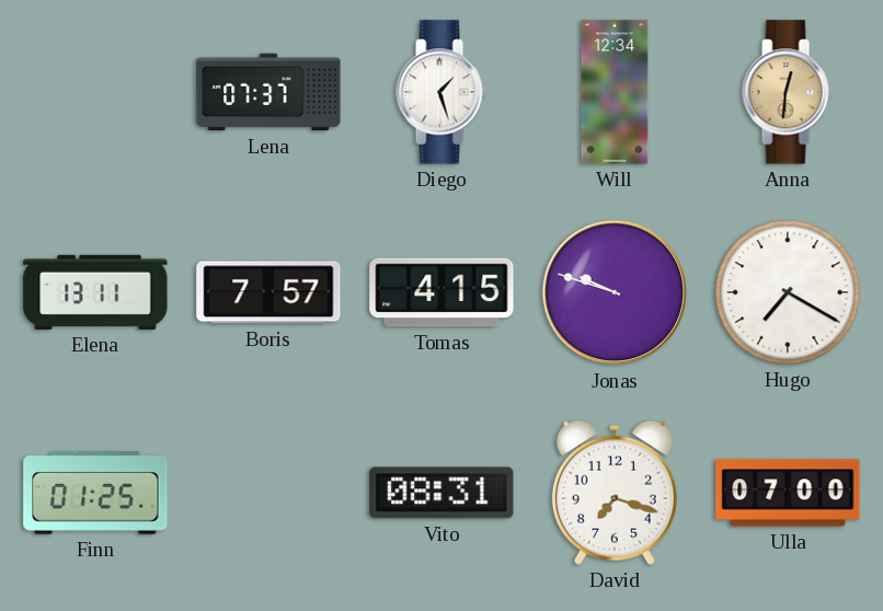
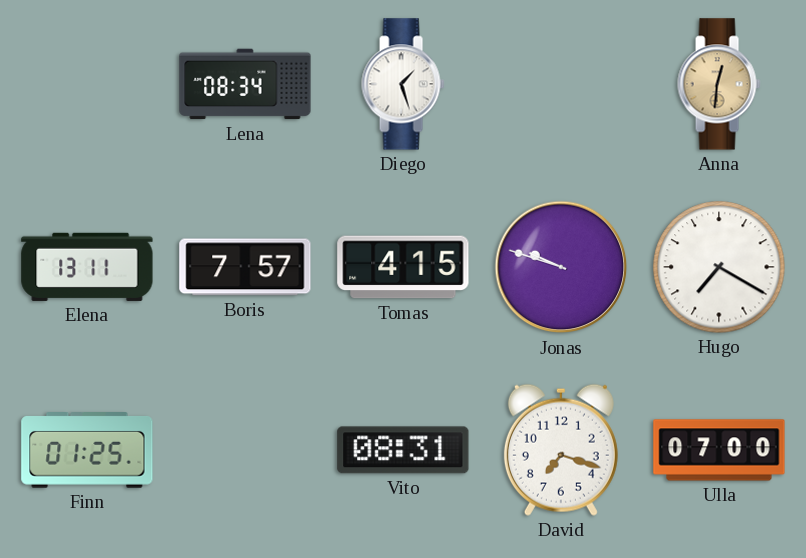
Lena: 07:37 -> 08:34
Will: 12:34 -> none
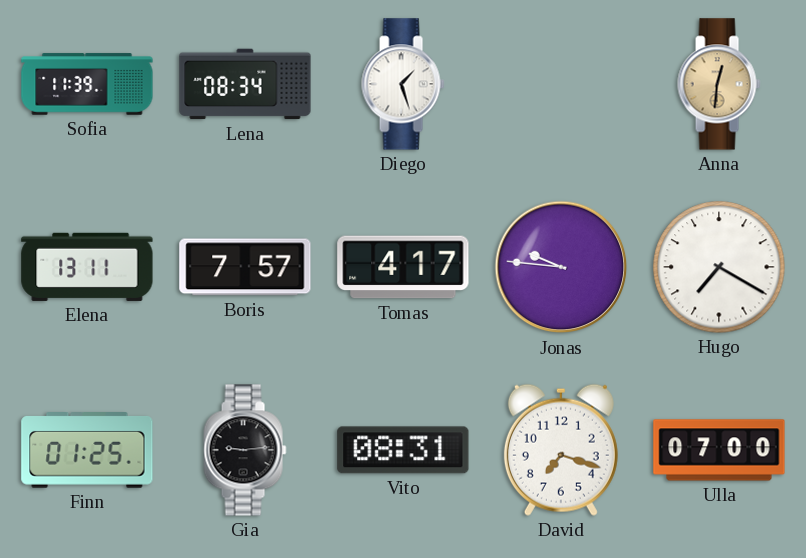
Sofia: none -> 11:39
Tomas: 4:15 -> 4:17
Jonas: 9:48 -> 9:46
Gia: none -> 9:14
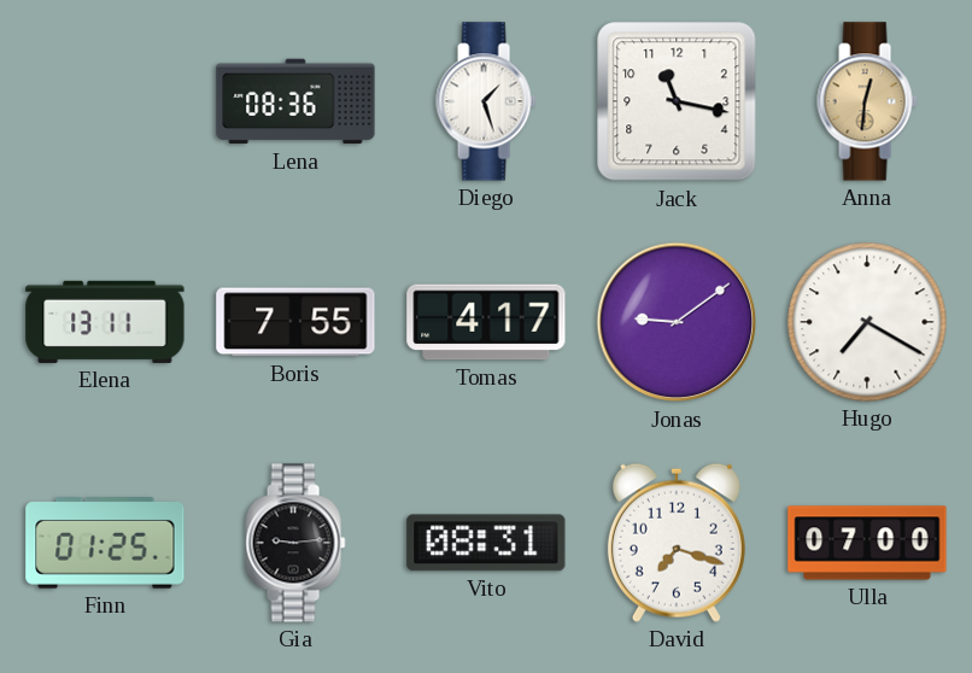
Sofia: 11:39 -> none
Lena: 08:34 -> 08:36
Jack: none -> 11:17
Boris: 7:57 -> 7:55
Jonas: 9:46 -> 9:09
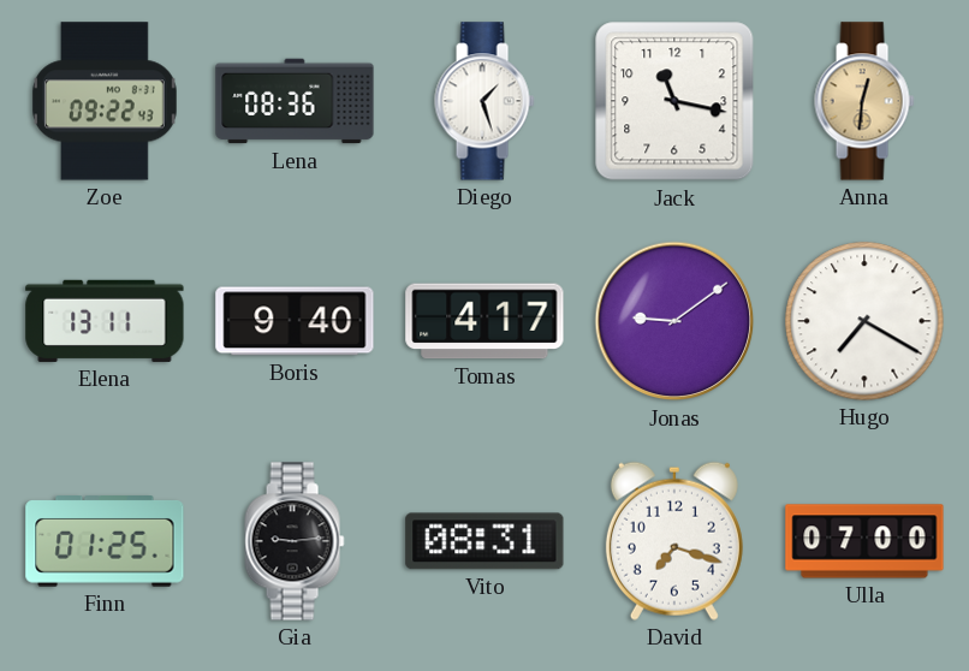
Zoe: none -> 09:22
Boris: 7:55 -> 9:40
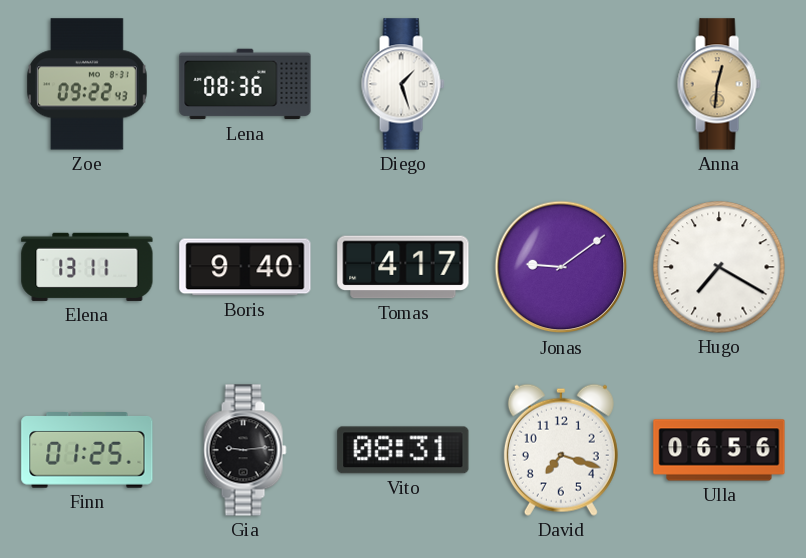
Jack: 11:17 -> none
Ulla: 07:00 -> 06:56
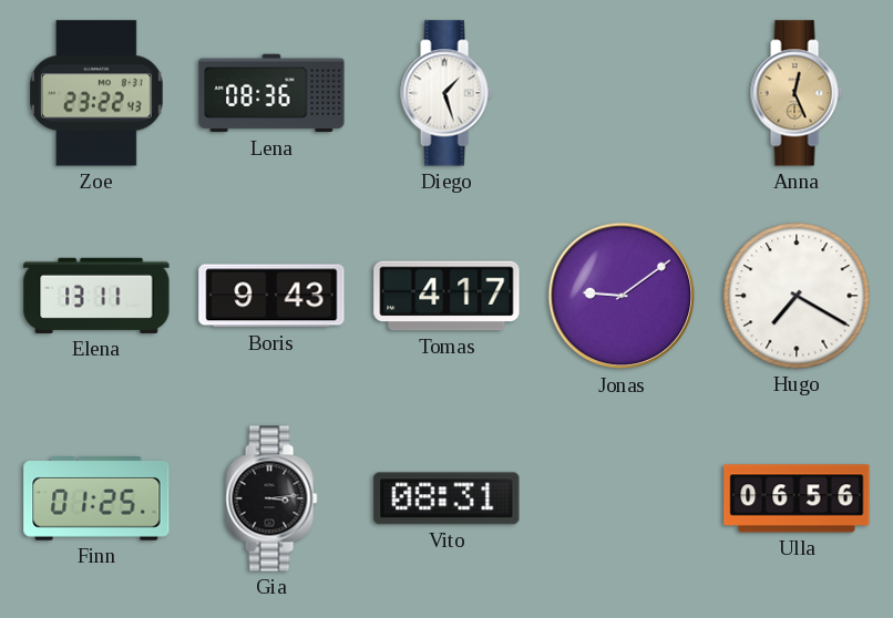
Zoe: 09:22 -> 23:22
Anna: 12:31 -> 12:26
Boris: 9:40 -> 9:43
Gia: 9:14 -> 3:14
David: 7:18 -> none
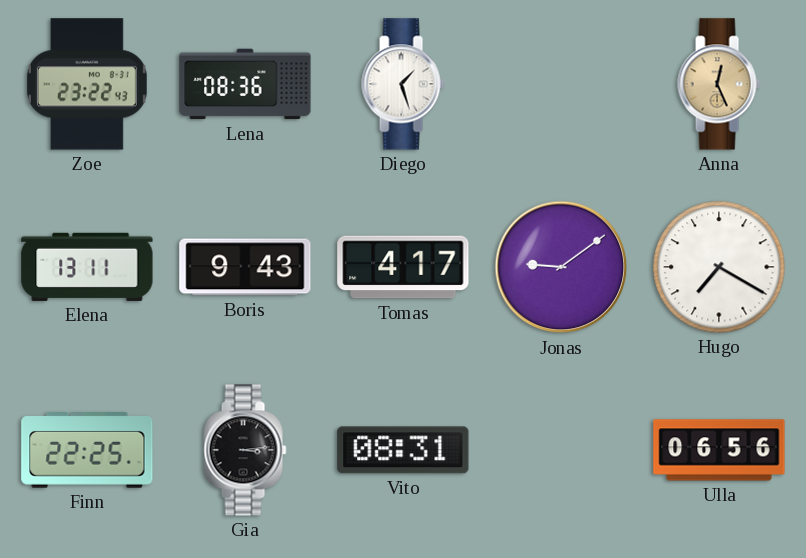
Finn: 01:25 -> 22:25
